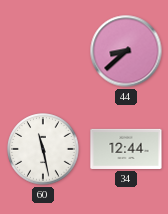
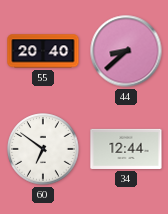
55: none -> 20:40
60: 11:28 -> 6:51
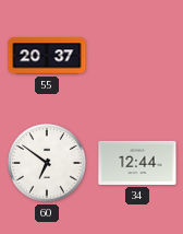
55: 20:40 -> 20:37
44: 8:38 -> none
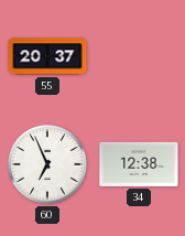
60: 6:51 -> 6:56
34: 12:44 -> 12:38
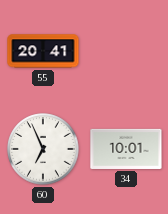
55: 20:37 -> 20:41
34: 12:38 -> 10:01
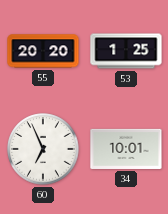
55: 20:41 -> 20:20
53: none -> 1:25
